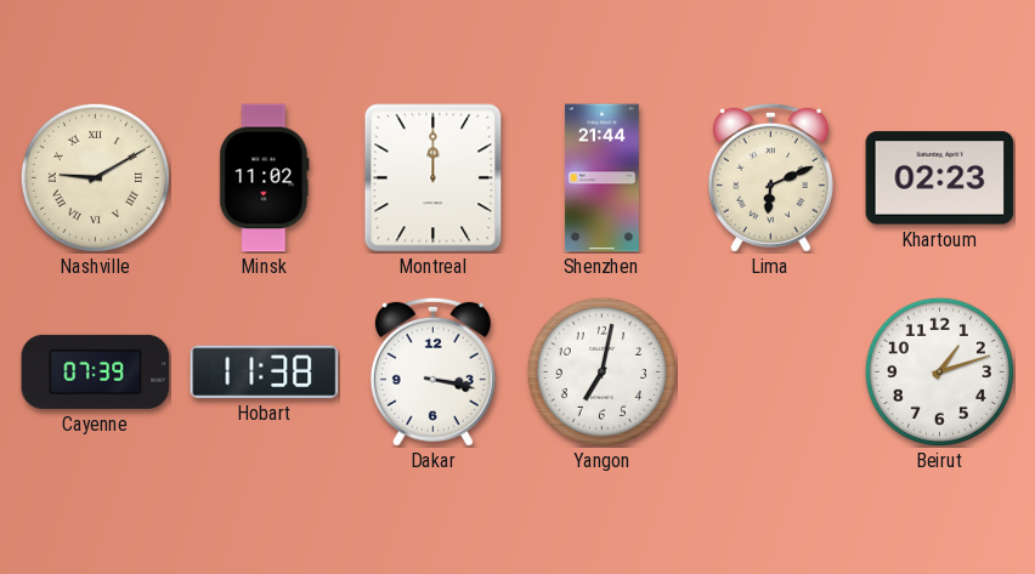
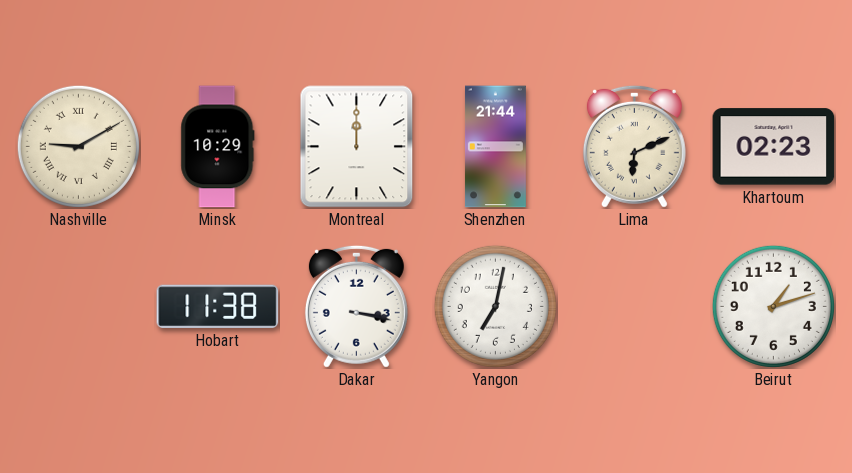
Minsk: 11:02 -> 10:29
Cayenne: 07:39 -> none
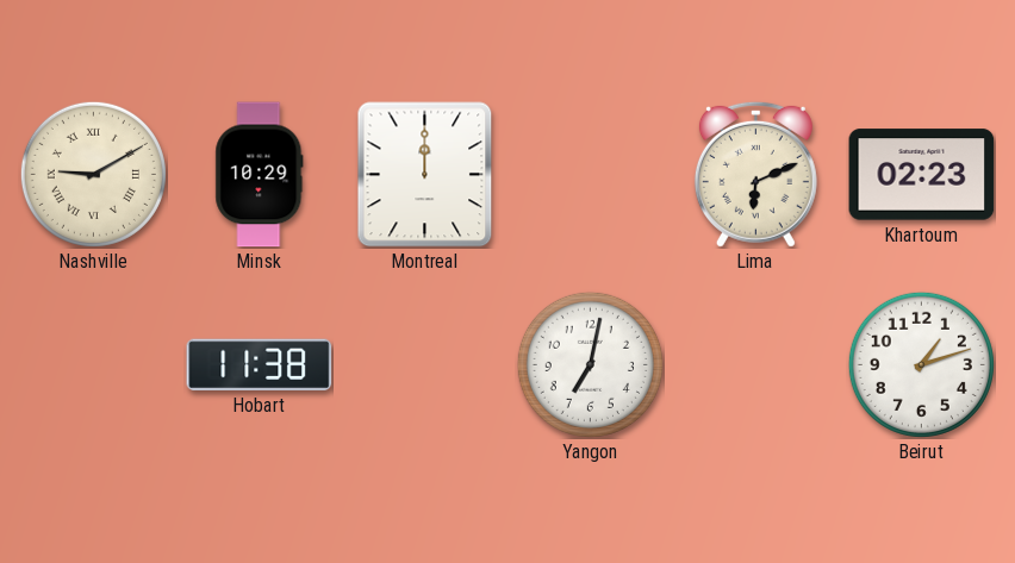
Shenzhen: 21:44 -> none
Dakar: 3:17 -> none
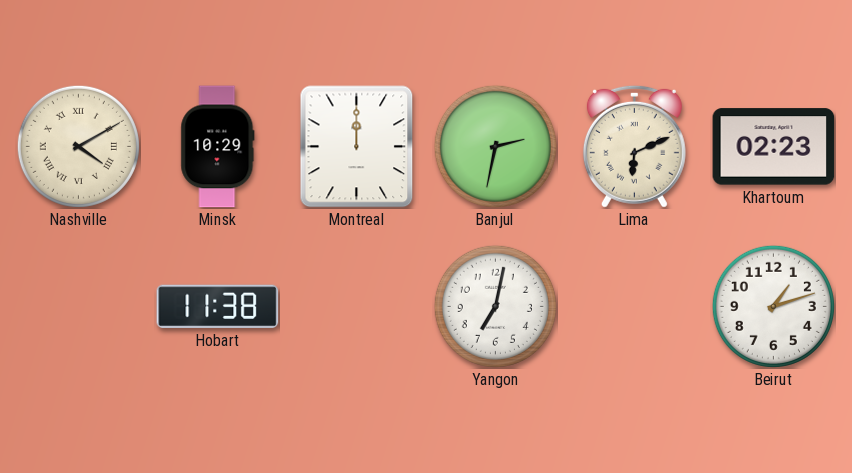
Nashville: 9:10 -> 4:10
Banjul: none -> 2:32
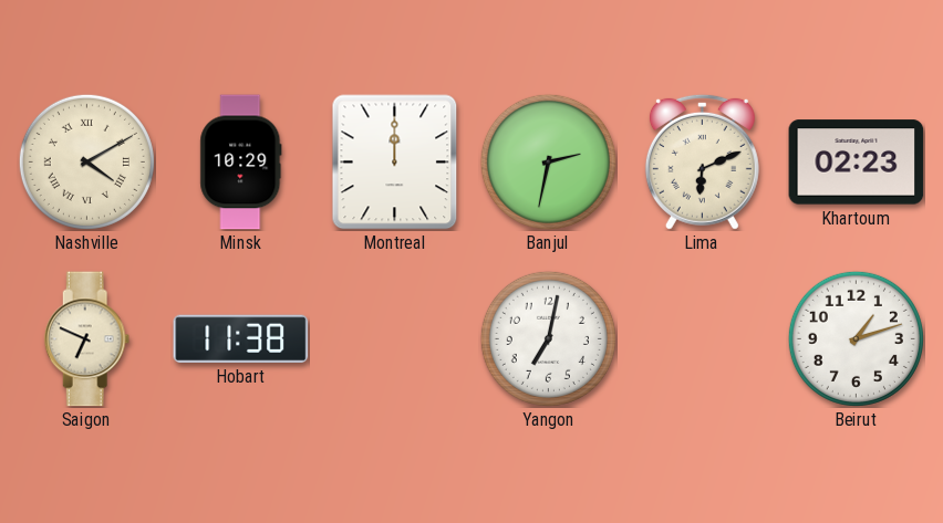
Saigon: none -> 6:49
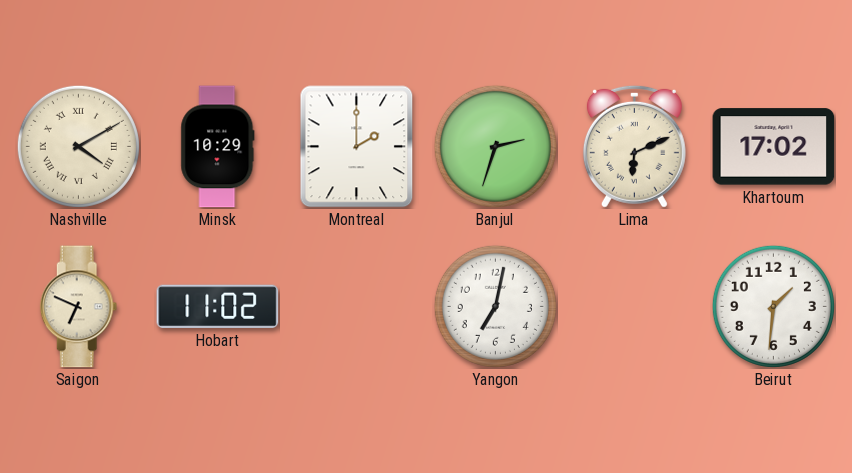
Montreal: 12:00 -> 2:00
Banjul: 2:32 -> 2:33
Khartoum: 02:23 -> 17:02
Hobart: 11:38 -> 11:02
Beirut: 1:12 -> 1:31
